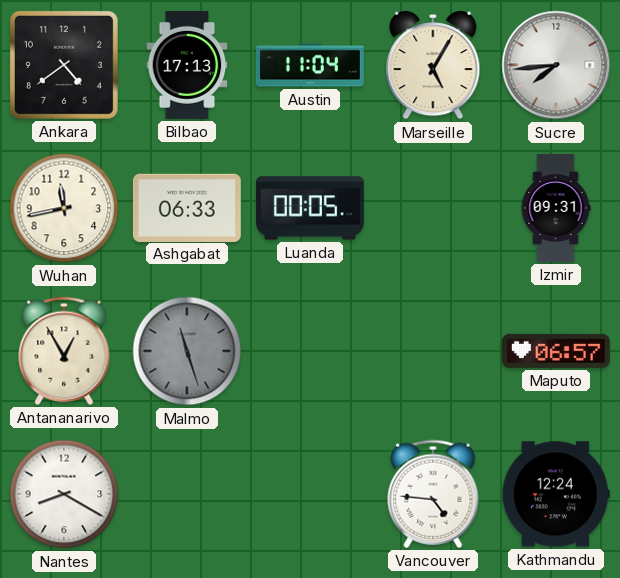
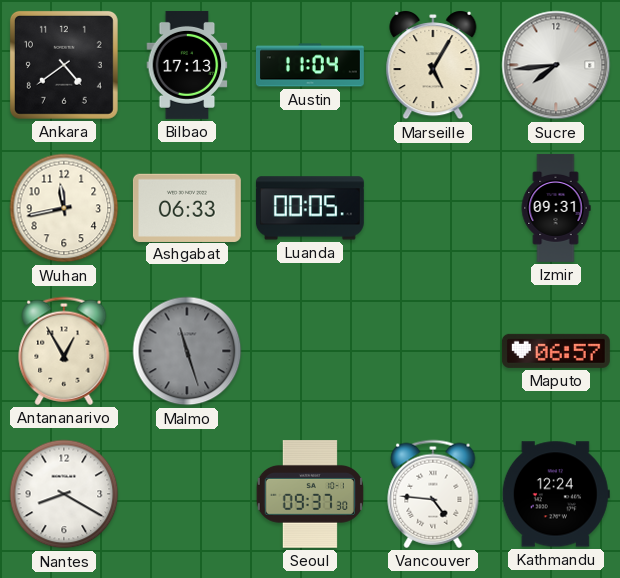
Seoul: none -> 09:37
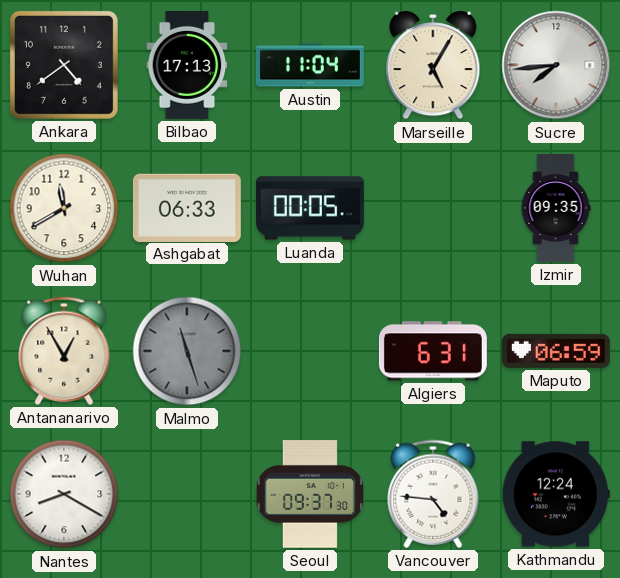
Wuhan: 11:43 -> 11:40
Izmir: 09:31 -> 09:35
Algiers: none -> 6:31
Maputo: 06:57 -> 06:59
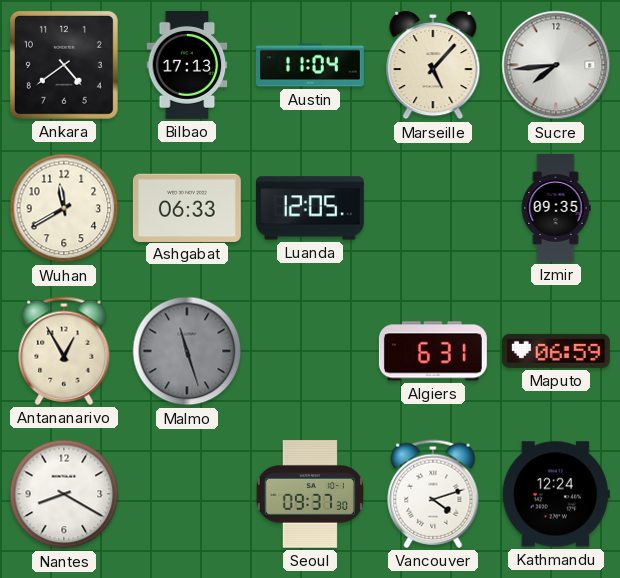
Marseille: 5:05 -> 5:07
Luanda: 00:05 -> 12:05
Vancouver: 4:46 -> 4:12
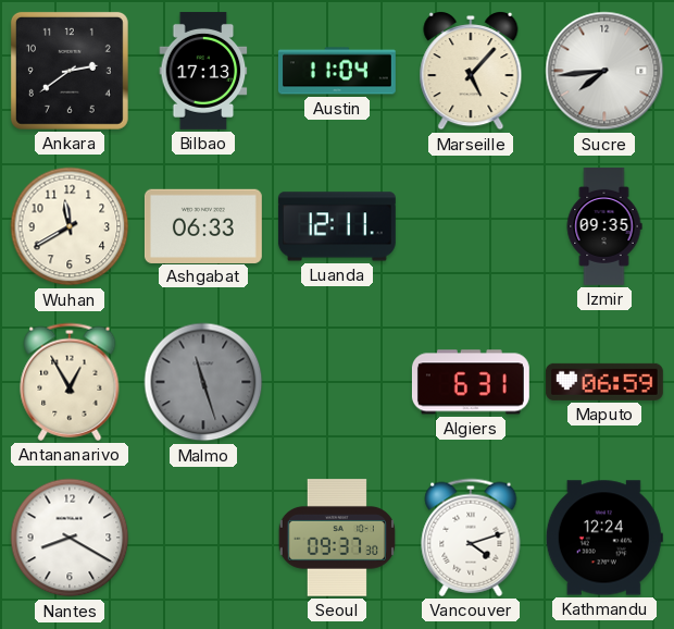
Ankara: 4:39 -> 2:39
Luanda: 12:05 -> 12:11
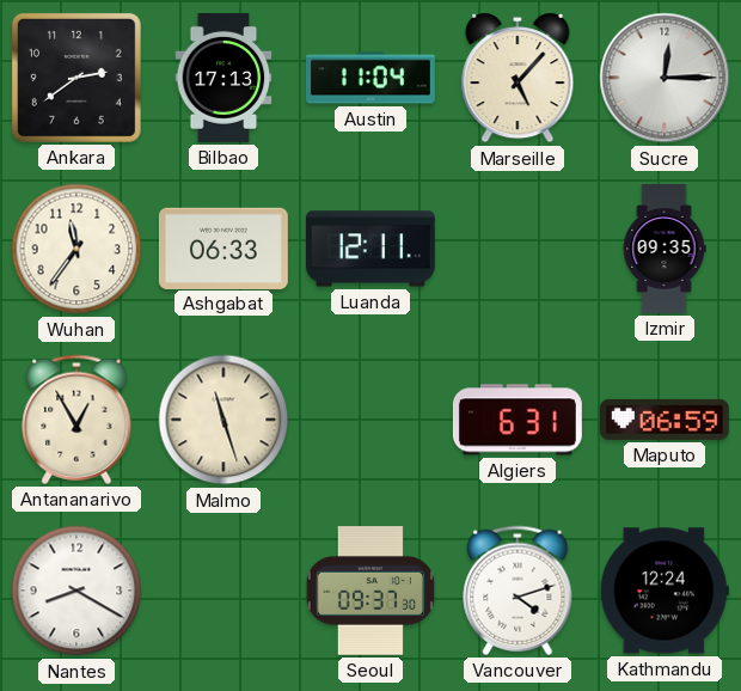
Sucre: 7:44 -> 12:15
Wuhan: 11:40 -> 11:36
Malmo dial: grey -> cream
